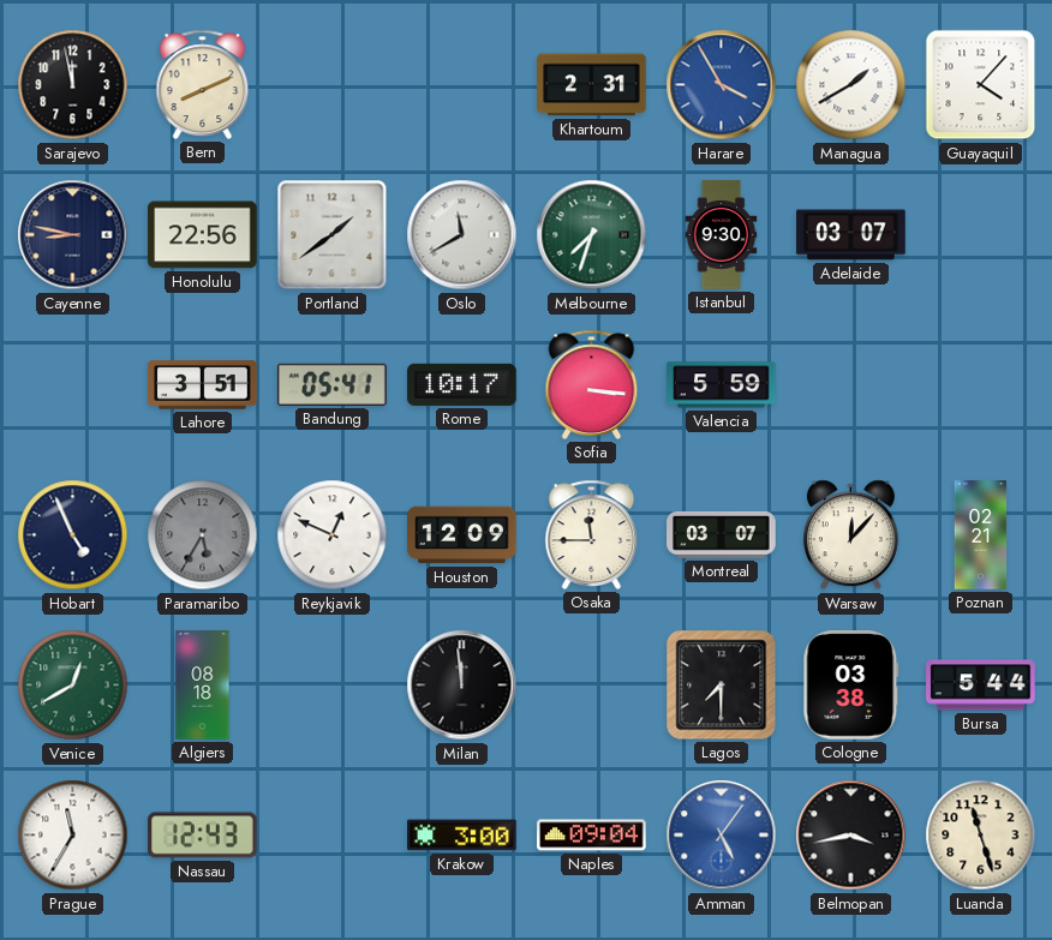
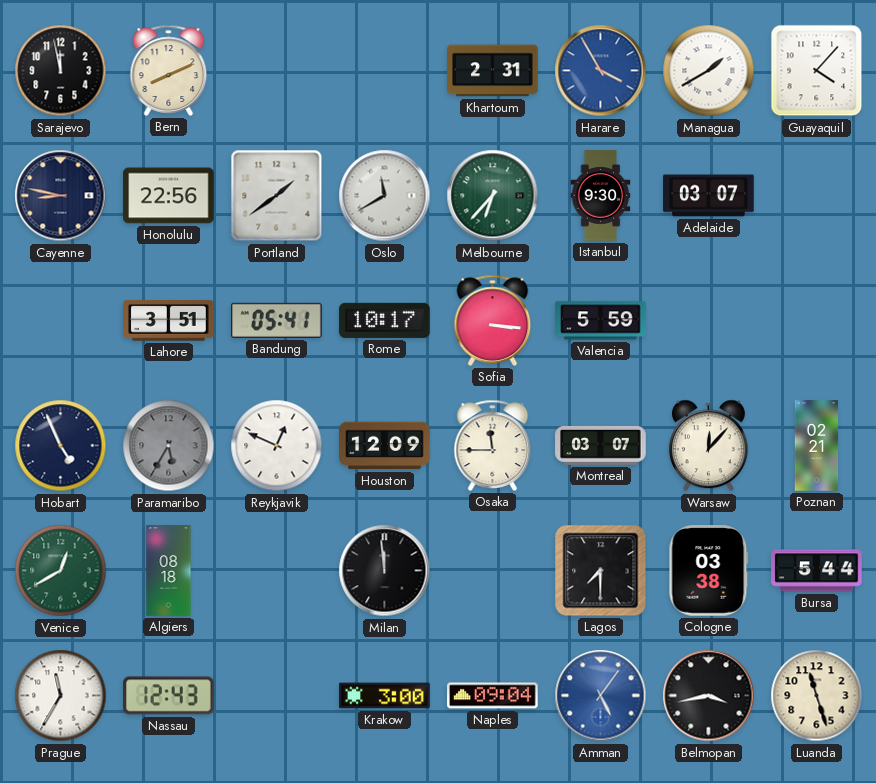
Melbourne: 7:33 -> 6:37
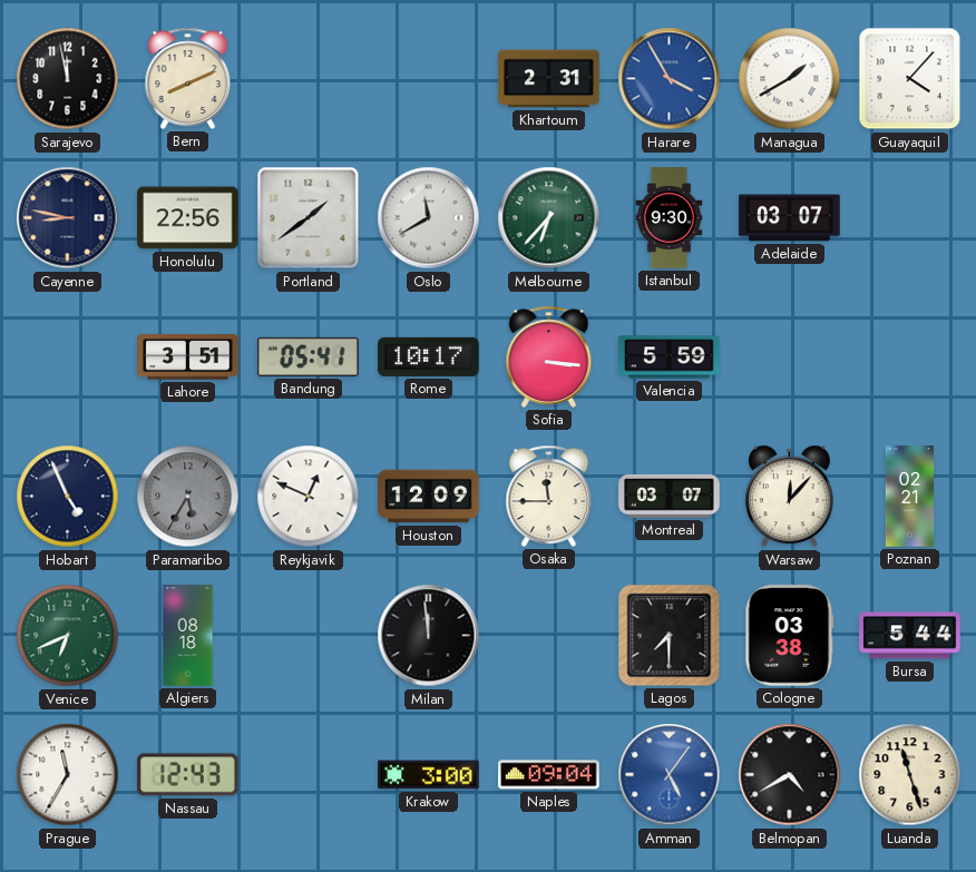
Venice: 12:40 -> 6:41
Belmopan: 3:43 -> 4:40
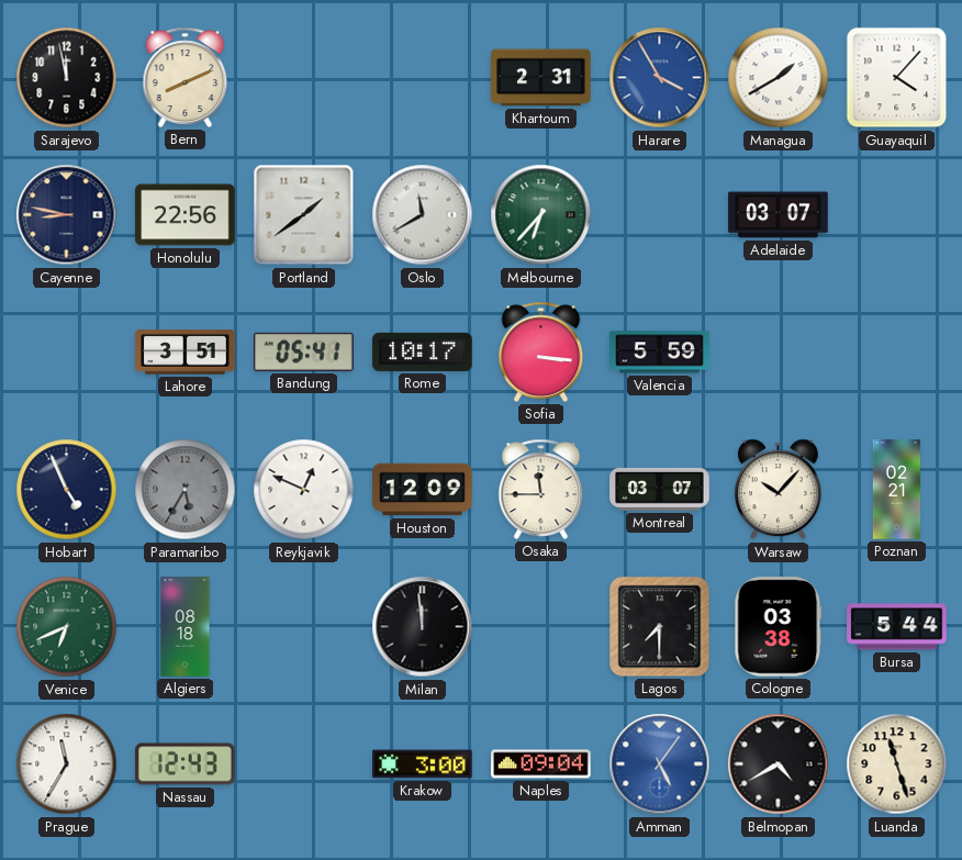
Istanbul: 9:30 -> none
Warsaw: 12:07 -> 10:07
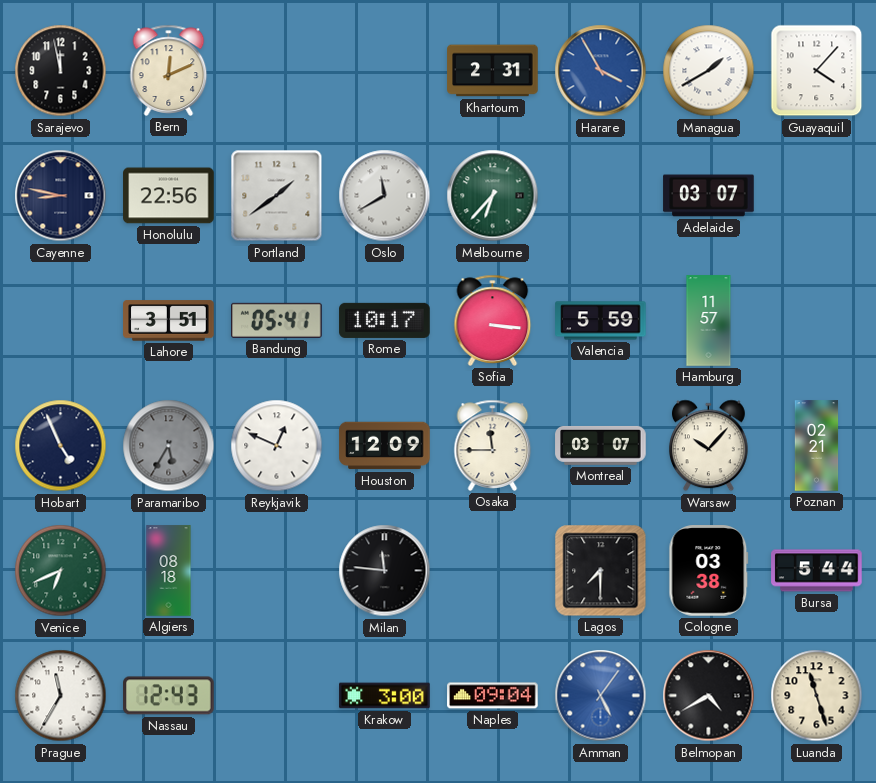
Bern: 8:11 -> 12:11
Hamburg: none -> 11:57
Milan: 11:59 -> 11:46
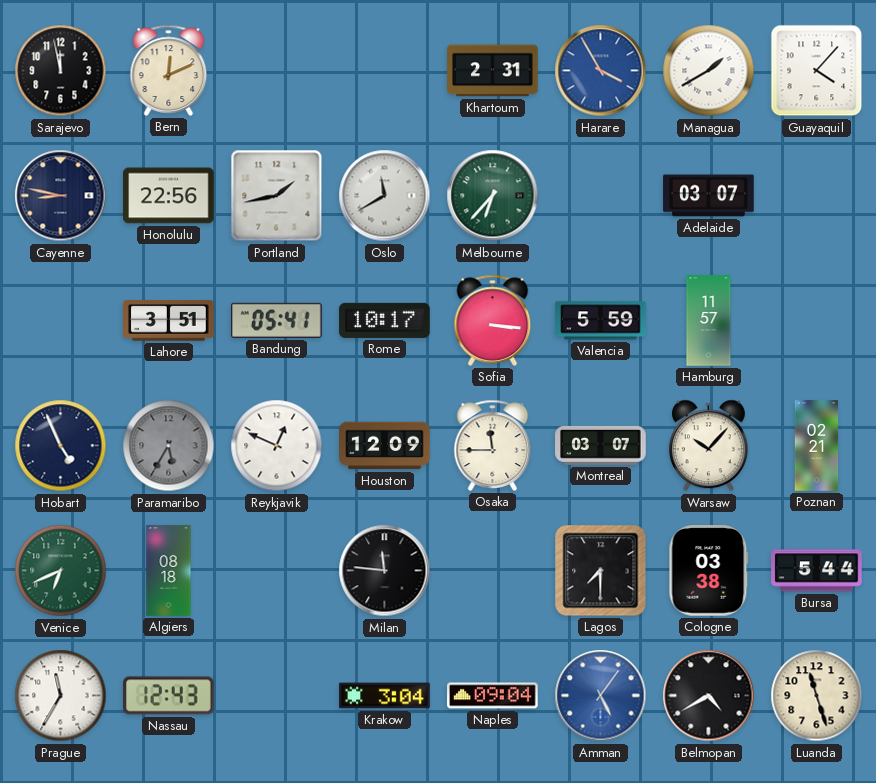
Portland: 1:39 -> 1:43
Krakow: 3:00 -> 3:04
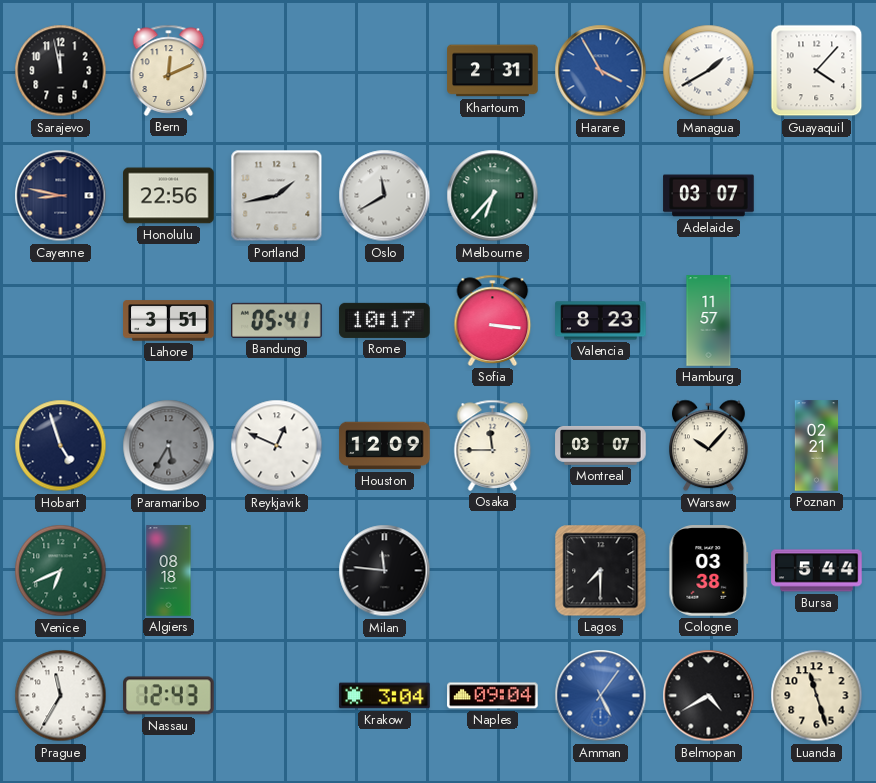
Valencia: 5:59 -> 8:23
Hobart: 4:56 -> 4:57
